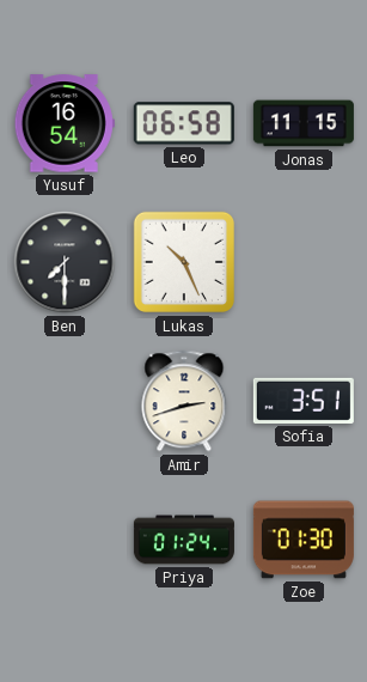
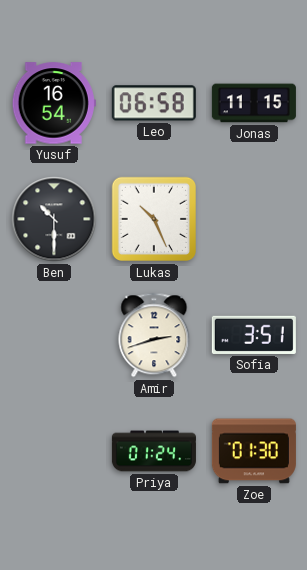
Ben: 7:30 -> 10:30
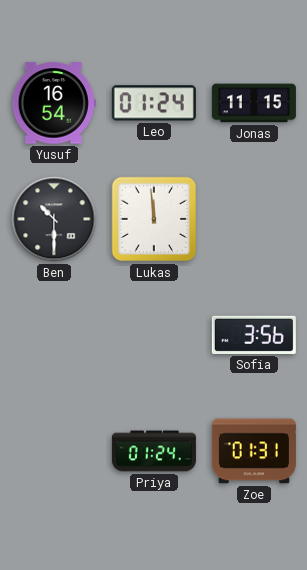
Leo: 06:58 -> 01:24
Lukas: 10:26 -> 11:59
Amir: 2:42 -> none
Sofia: 3:51 -> 3:56
Zoe: 01:30 -> 01:31
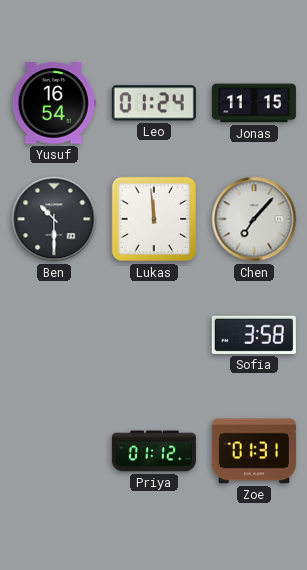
Chen: none -> 7:07
Sofia: 3:56 -> 3:58
Priya: 01:24 -> 01:12
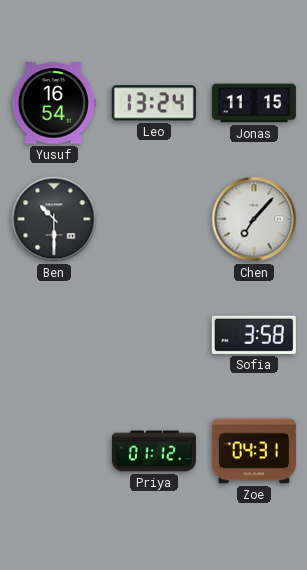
Leo: 01:24 -> 13:24
Lukas: 11:59 -> none
Zoe: 01:31 -> 04:31
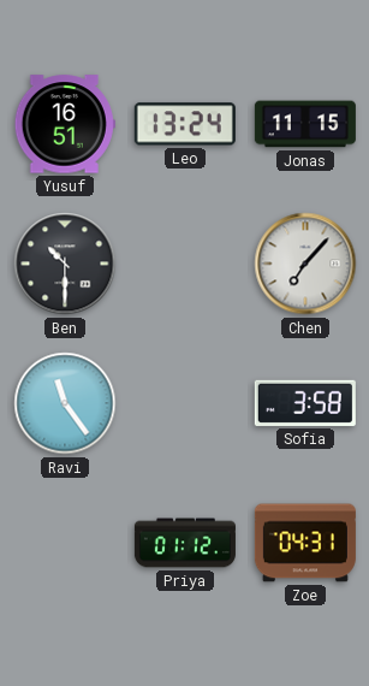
Yusuf: 16:54 -> 16:51
Ravi: none -> 11:24
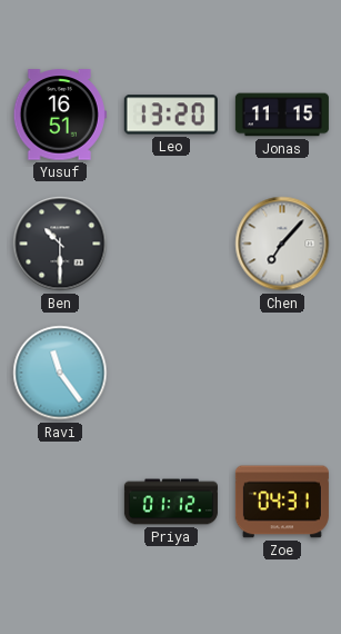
Leo: 13:24 -> 13:20
Sofia: 3:58 -> none
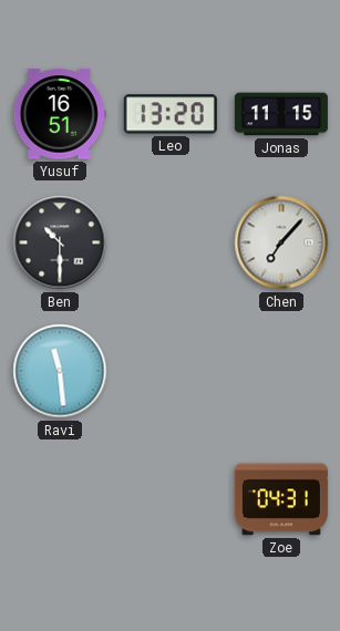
Ravi: 11:24 -> 11:29
Priya: 01:12 -> none
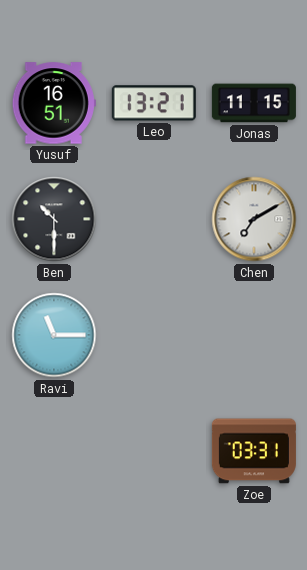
Leo: 13:20 -> 13:21
Chen: 7:07 -> 7:10
Ravi: 11:29 -> 11:15
Zoe: 04:31 -> 03:31
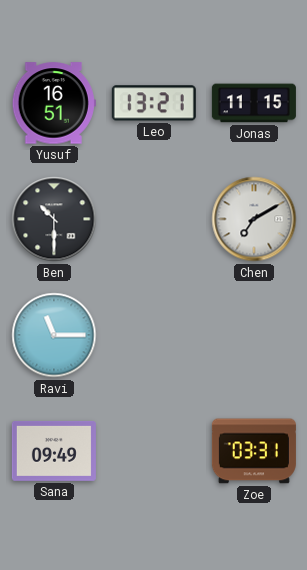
Sana: none -> 09:49
